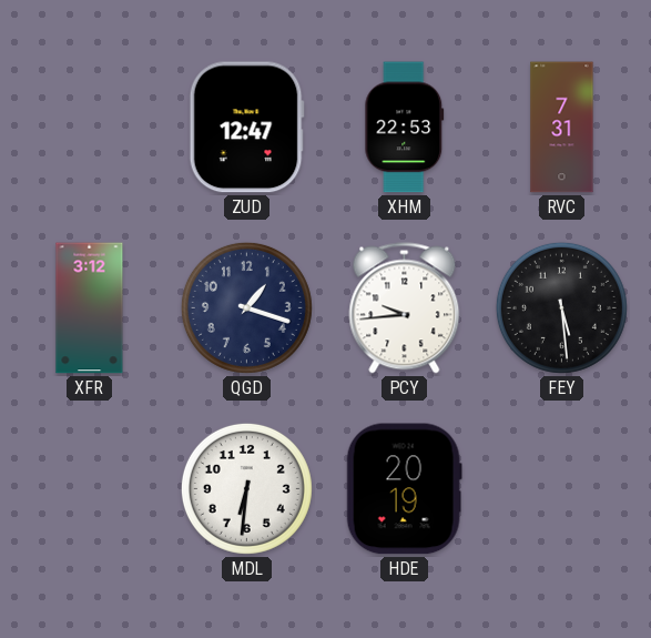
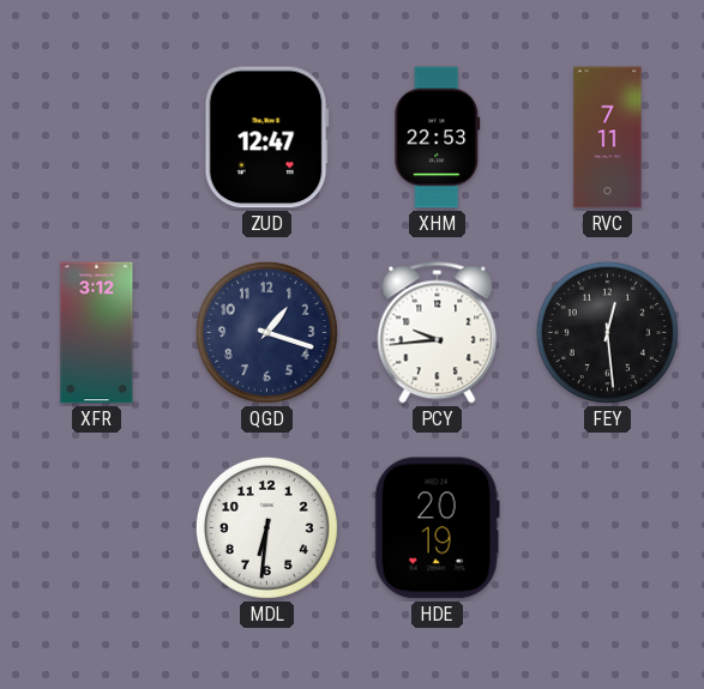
RVC: 7:31 -> 7:11
FEY: 5:29 -> 12:29
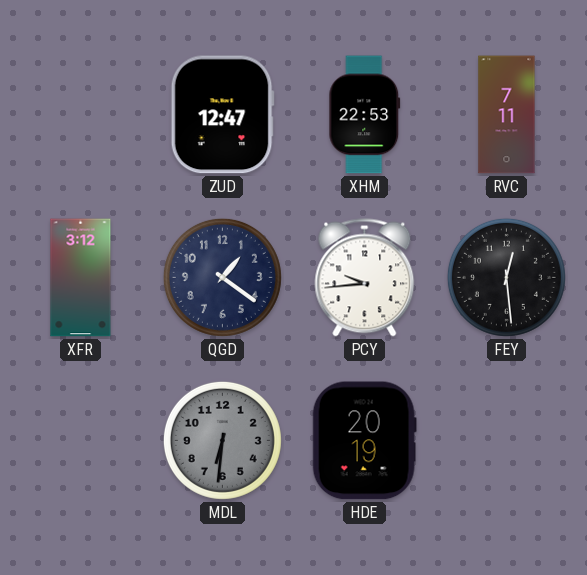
QGD: 1:18 -> 1:21
MDL dial: white -> grey
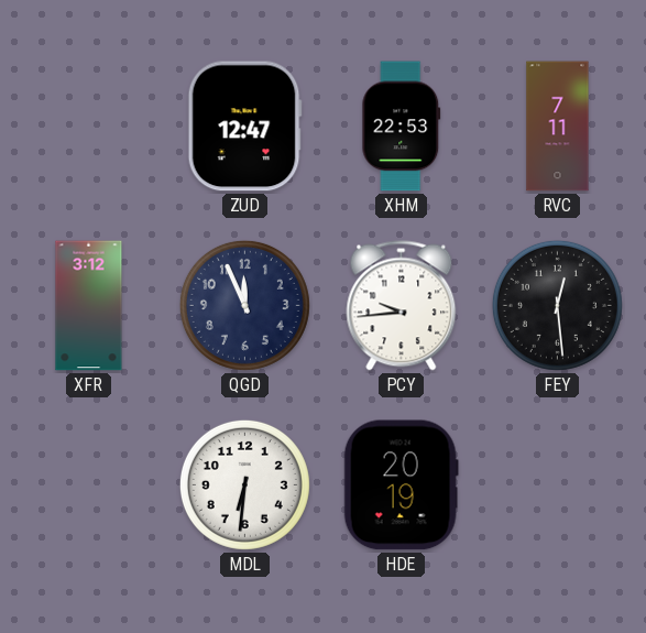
QGD: 1:21 -> 11:56
MDL dial: grey -> white
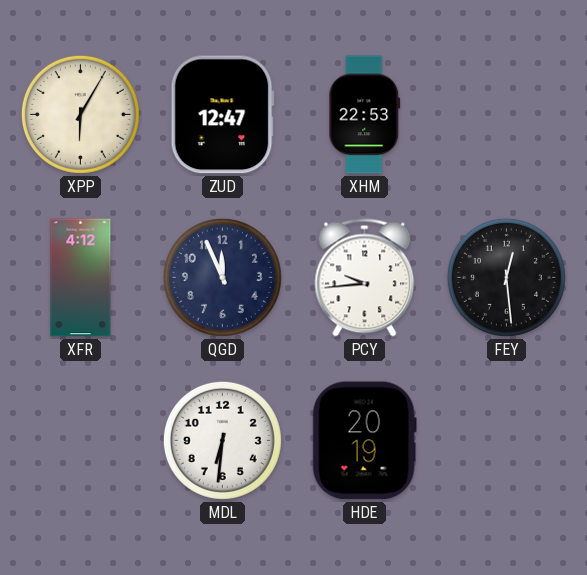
XPP: none -> 6:05
RVC: 7:11 -> none
XFR: 3:12 -> 4:12
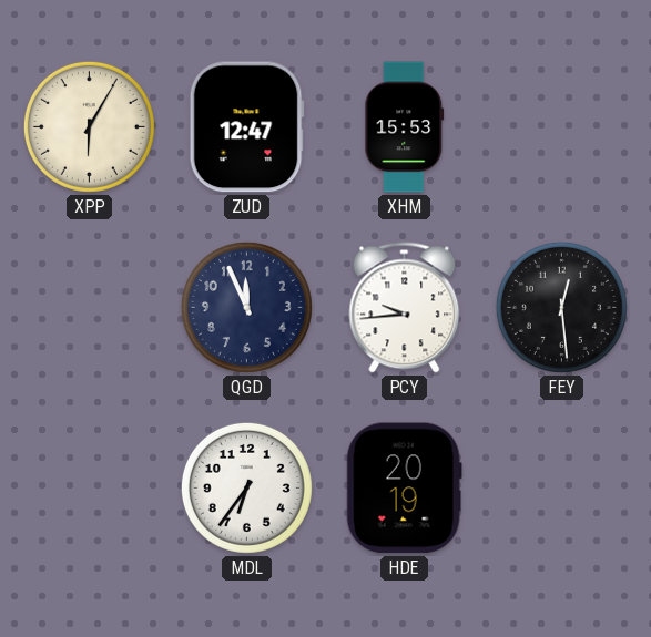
XHM: 22:53 -> 15:53
XFR: 4:12 -> none
MDL: 6:31 -> 6:36
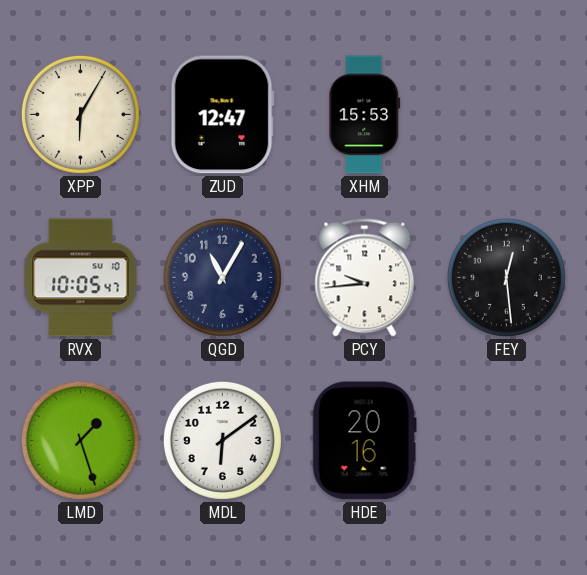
RVX: none -> 10:05
QGD: 11:56 -> 11:05
LMD: none -> 1:27
MDL: 6:36 -> 6:09
HDE: 20:19 -> 20:16
